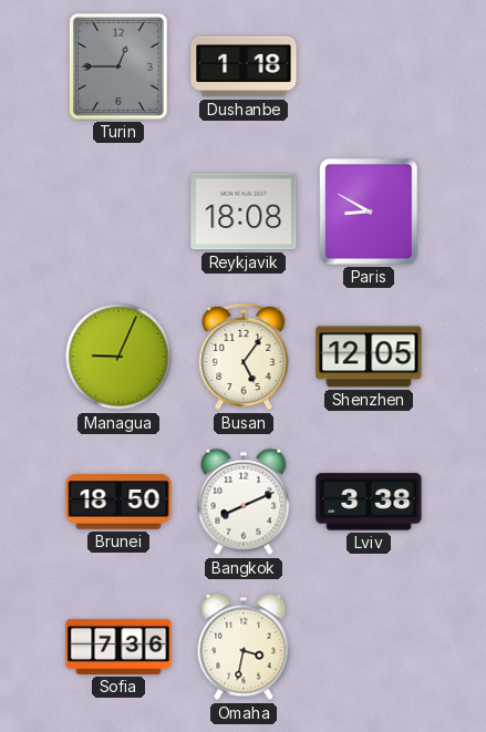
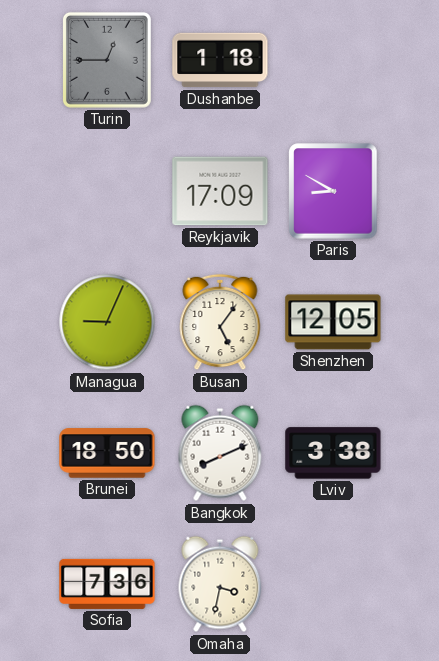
Reykjavik: 18:08 -> 17:09
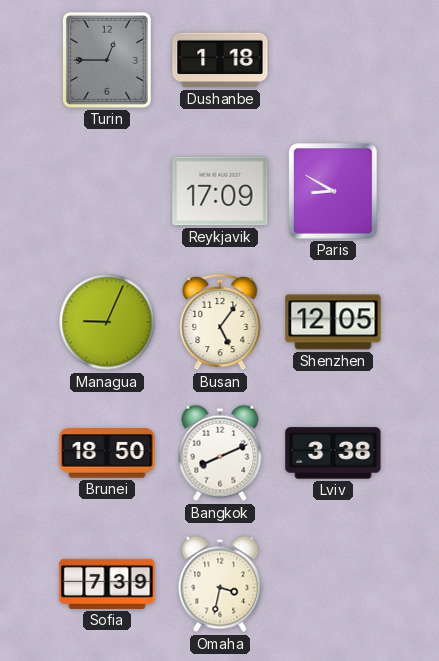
Sofia: 7:36 -> 7:39
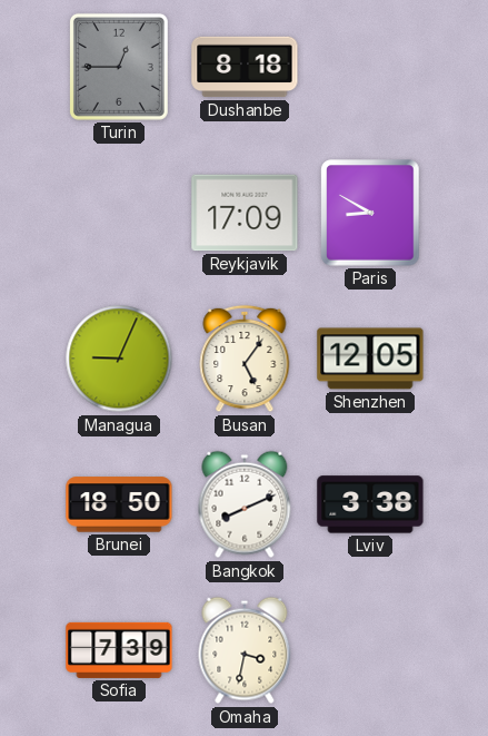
Dushanbe: 1:18 -> 8:18
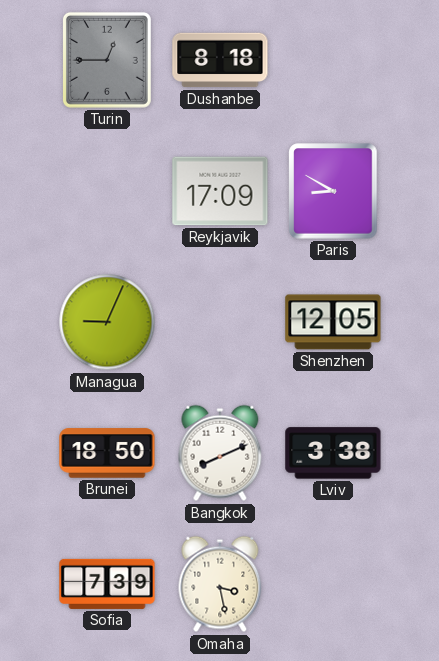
Busan: 5:06 -> none
Omaha: 3:32 -> 3:28
